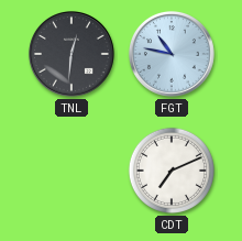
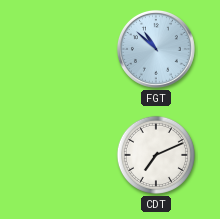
TNL: 12:31 -> none
FGT: 10:47 -> 10:52
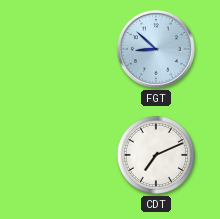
FGT: 10:52 -> 8:52
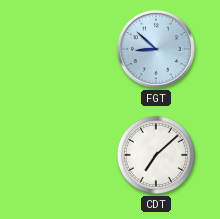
CDT: 7:11 -> 7:08
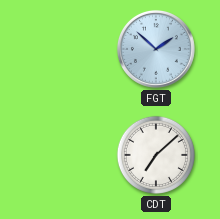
FGT: 8:52 -> 1:52
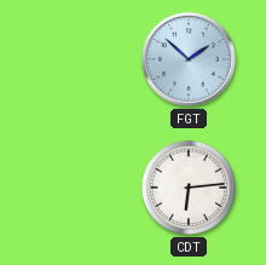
CDT: 7:08 -> 6:14
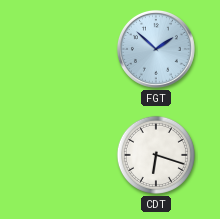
CDT: 6:14 -> 6:18
